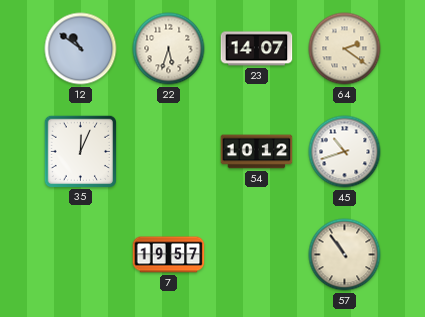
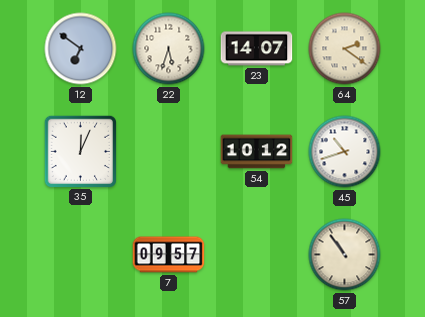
12: 10:51 -> 6:51
7: 19:57 -> 09:57
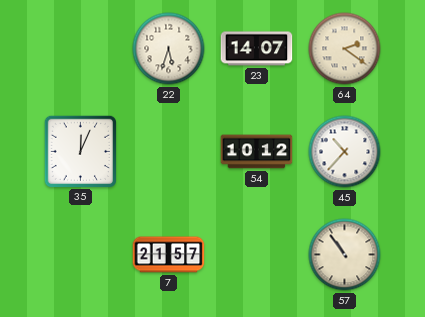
12: 6:51 -> none
45: 10:42 -> 10:37
7: 09:57 -> 21:57
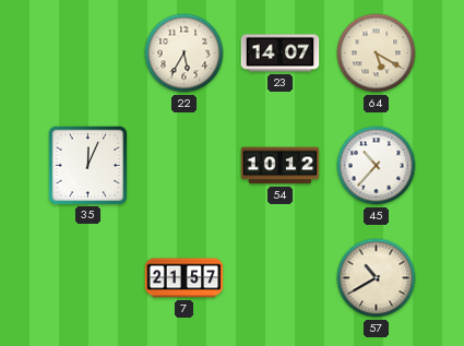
22: 5:33 -> 5:35
64: 2:21 -> 5:20
57: 10:54 -> 10:40
